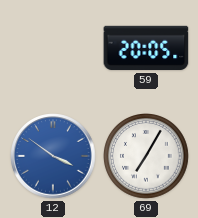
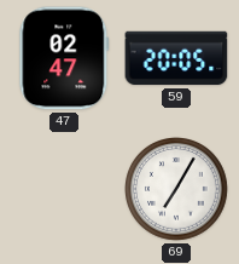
47: none -> 02:47
12: 3:51 -> none
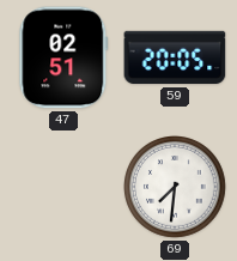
47: 02:47 -> 02:51
69: 7:05 -> 7:31
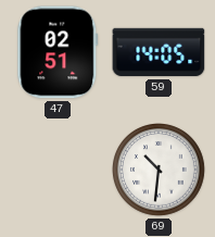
59: 20:05 -> 14:05
69: 7:31 -> 10:31
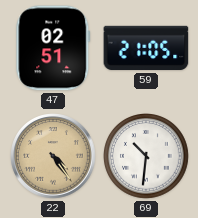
59: 14:05 -> 21:05
22: none -> 4:24
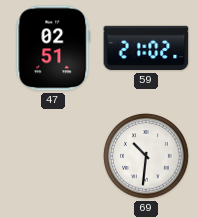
59: 21:05 -> 21:02
22: 4:24 -> none
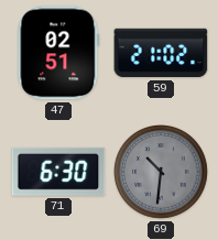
71: none -> 6:30
69 dial: white -> grey
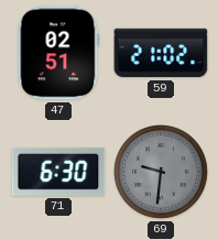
69: 10:31 -> 9:31
